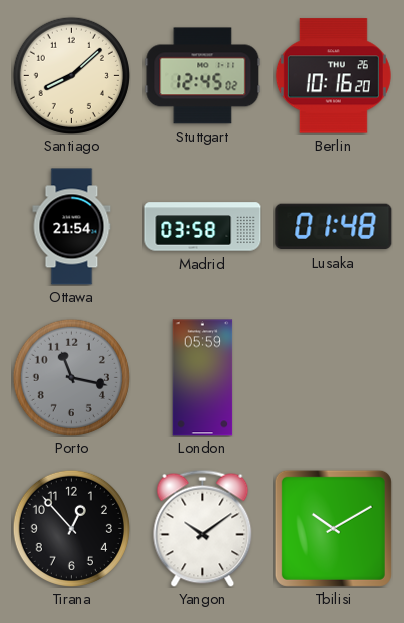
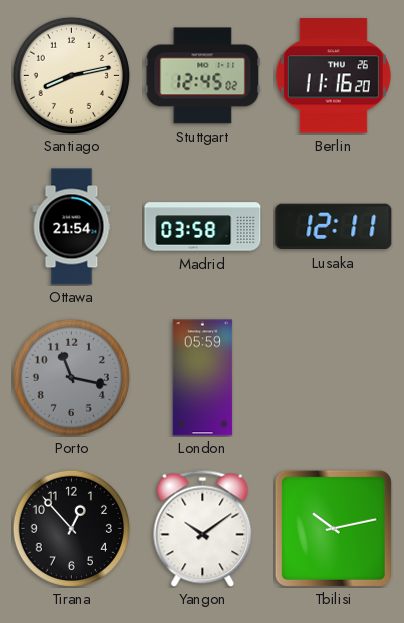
Santiago: 8:08 -> 8:13
Berlin: 10:16 -> 11:16
Lusaka: 01:48 -> 12:11
Tbilisi: 10:10 -> 10:13
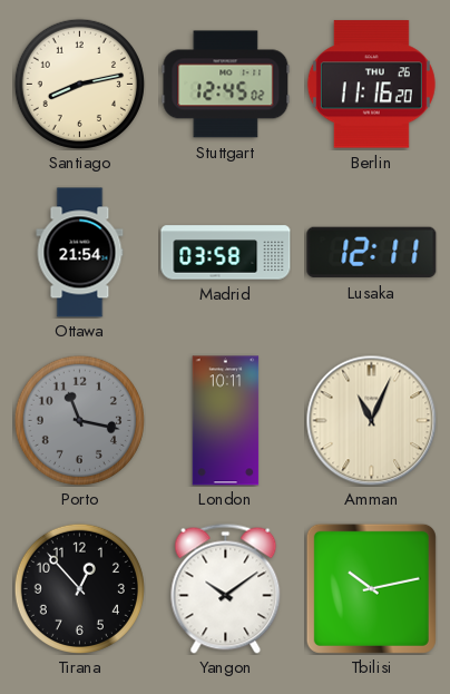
London: 05:59 -> 10:11
Amman: none -> 11:04
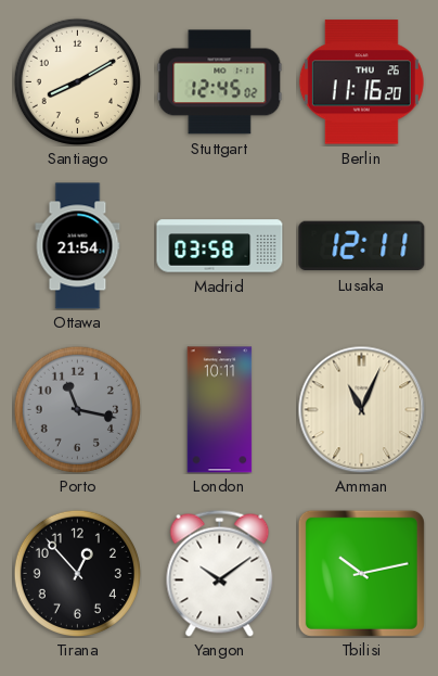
Santiago: 8:13 -> 8:10
